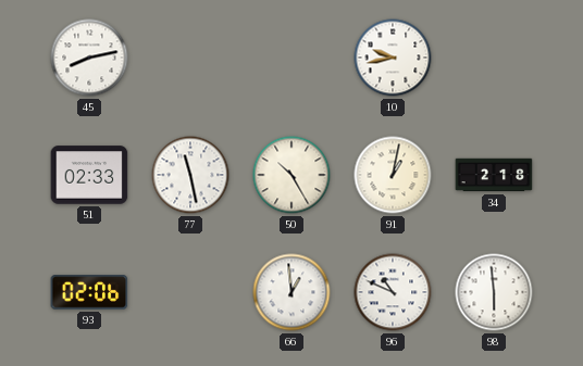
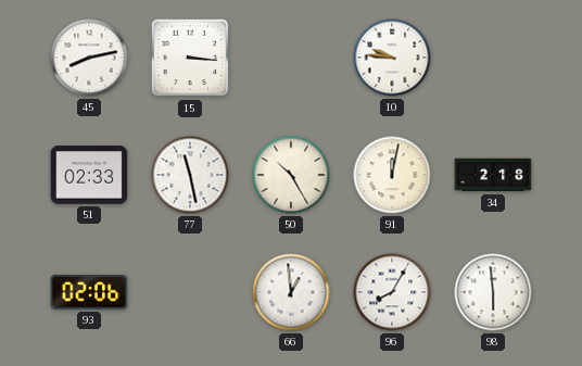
15: none -> 3:16
10: 9:43 -> 9:46
91: 1:02 -> 12:02
96: 10:49 -> 8:05
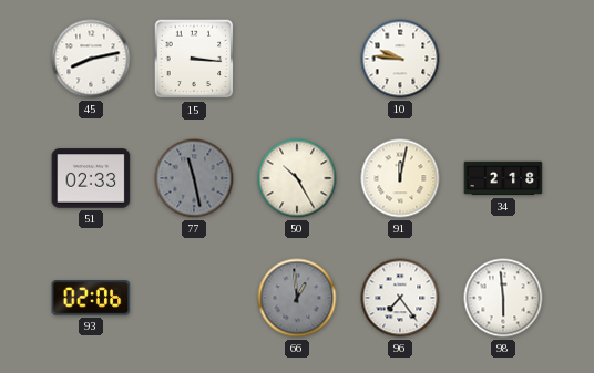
77 dial: white -> grey
66 dial: white -> grey
96: 8:05 -> 7:24
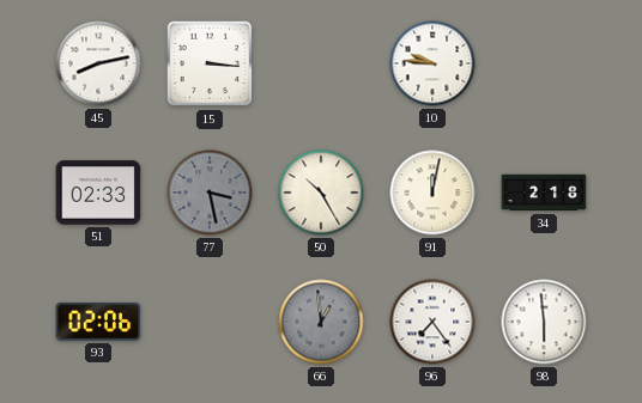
77: 11:28 -> 3:28
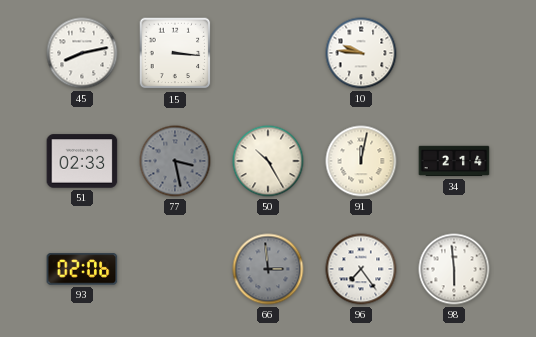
34: 2:18 -> 2:14
66: 12:59 -> 2:59
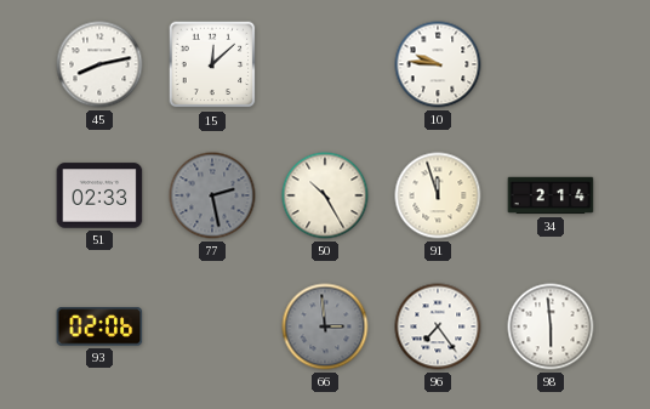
15: 3:16 -> 12:08
77: 3:28 -> 2:28
91: 12:02 -> 11:57
